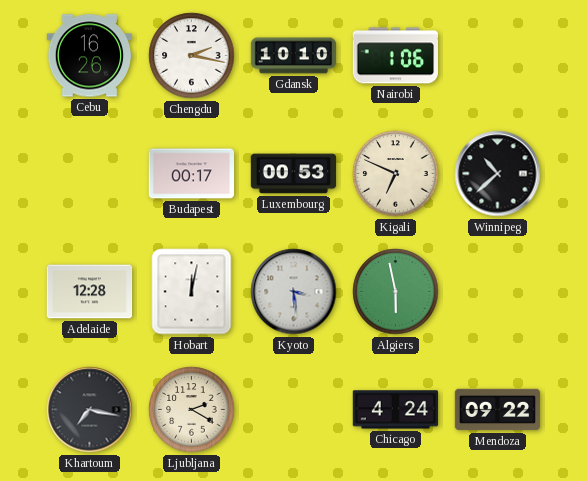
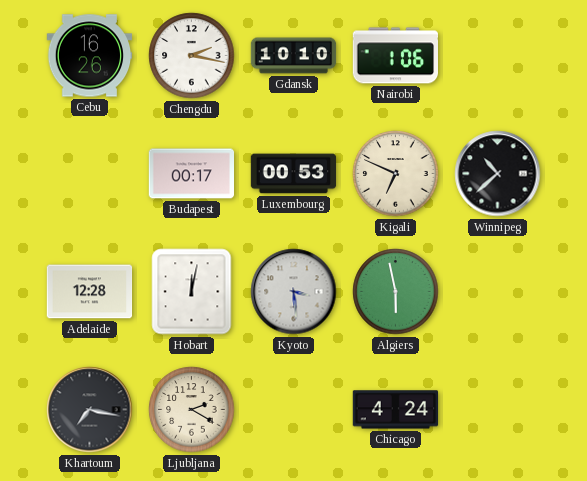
Mendoza: 09:22 -> none
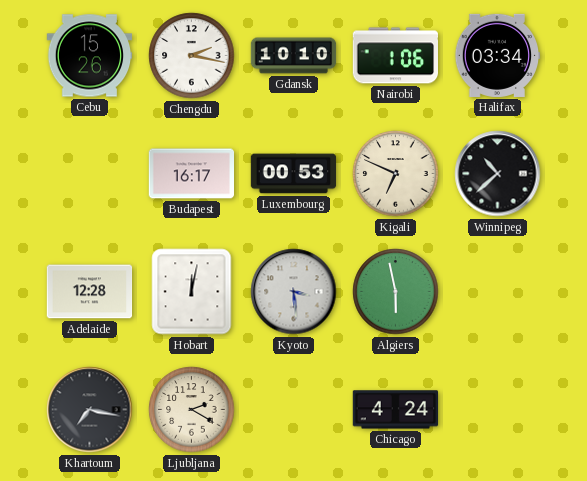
Cebu: 16:26 -> 15:26
Halifax: none -> 03:34
Budapest: 00:17 -> 16:17
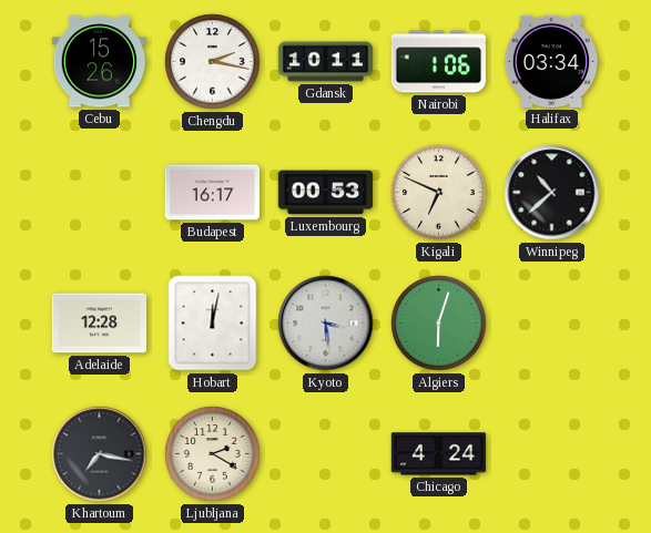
Gdansk: 10:10 -> 10:11
Algiers: 5:58 -> 6:03
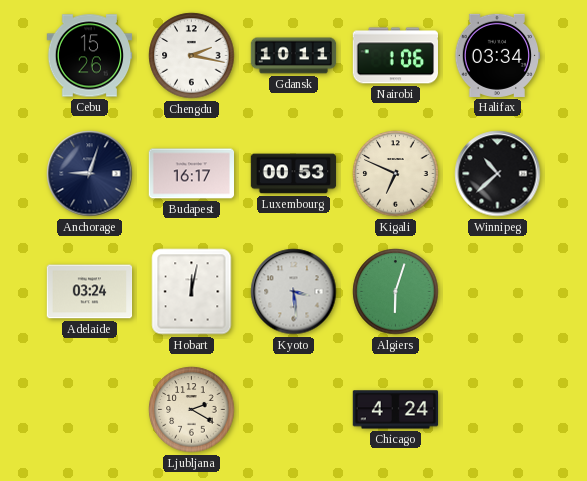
Anchorage: none -> 9:03
Adelaide: 12:28 -> 03:24
Khartoum: 7:17 -> none
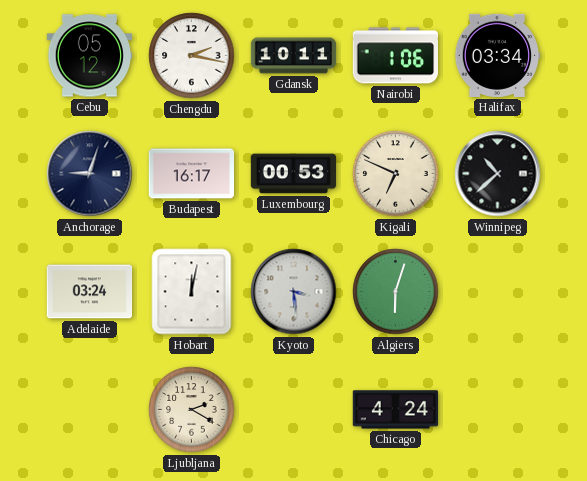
Cebu: 15:26 -> 05:12
